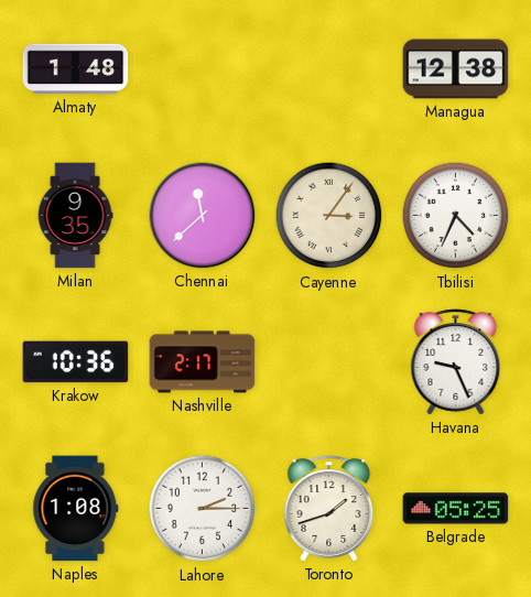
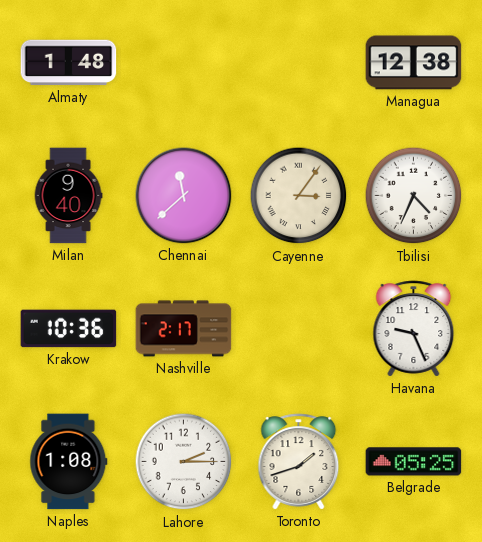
Milan: 9:35 -> 9:40
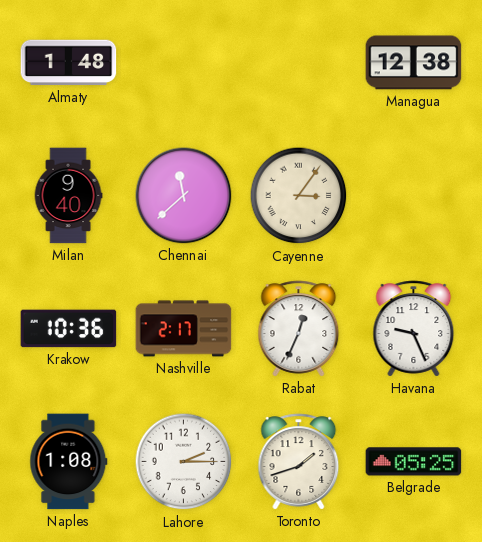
Tbilisi: 4:34 -> none
Rabat: none -> 12:34
